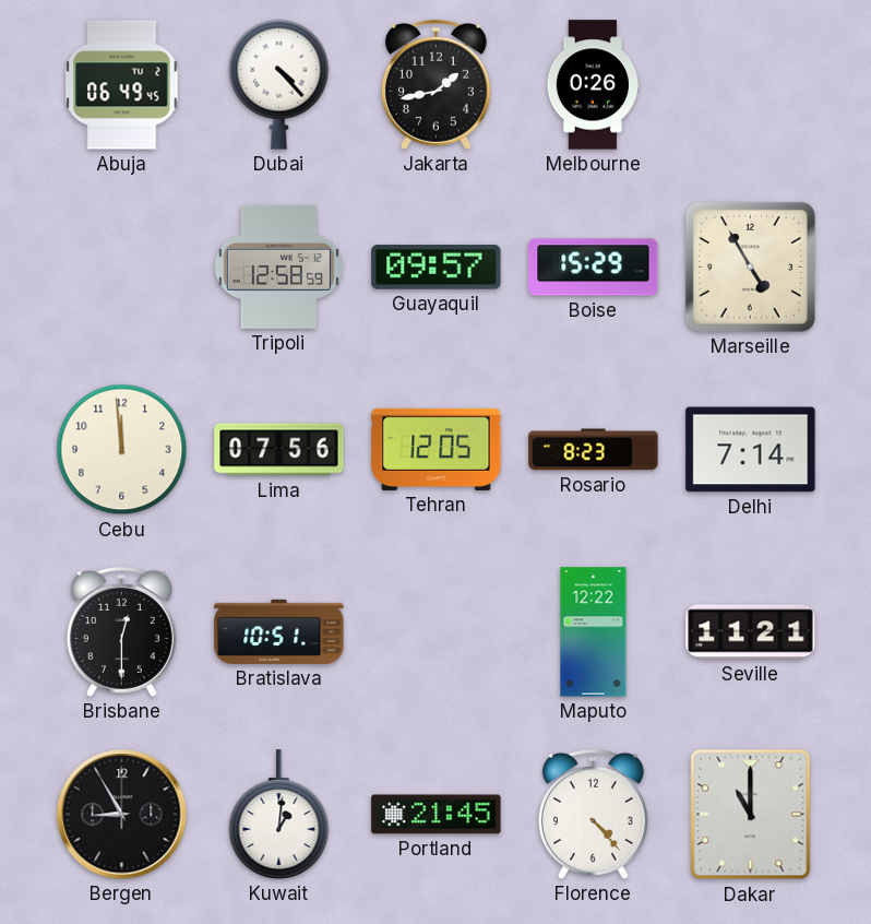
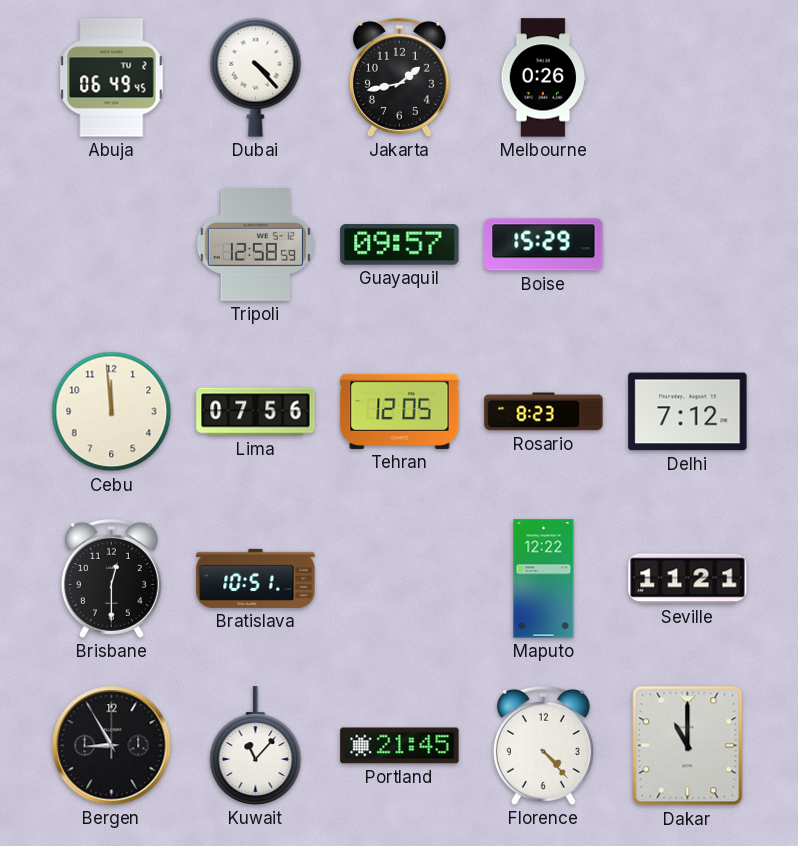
Marseille: 4:55 -> none
Delhi: 7:14 -> 7:12
Kuwait: 1:01 -> 11:07
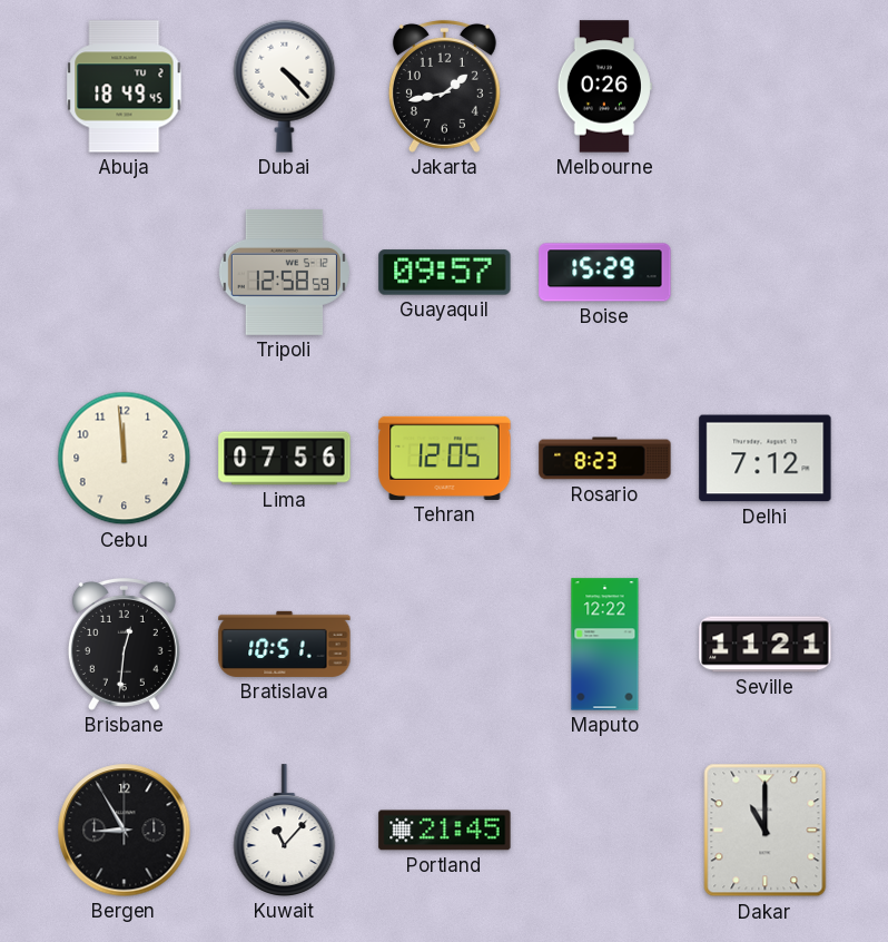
Abuja: 06:49 -> 18:49
Brisbane: 12:30 -> 12:31
Florence: 4:23 -> none
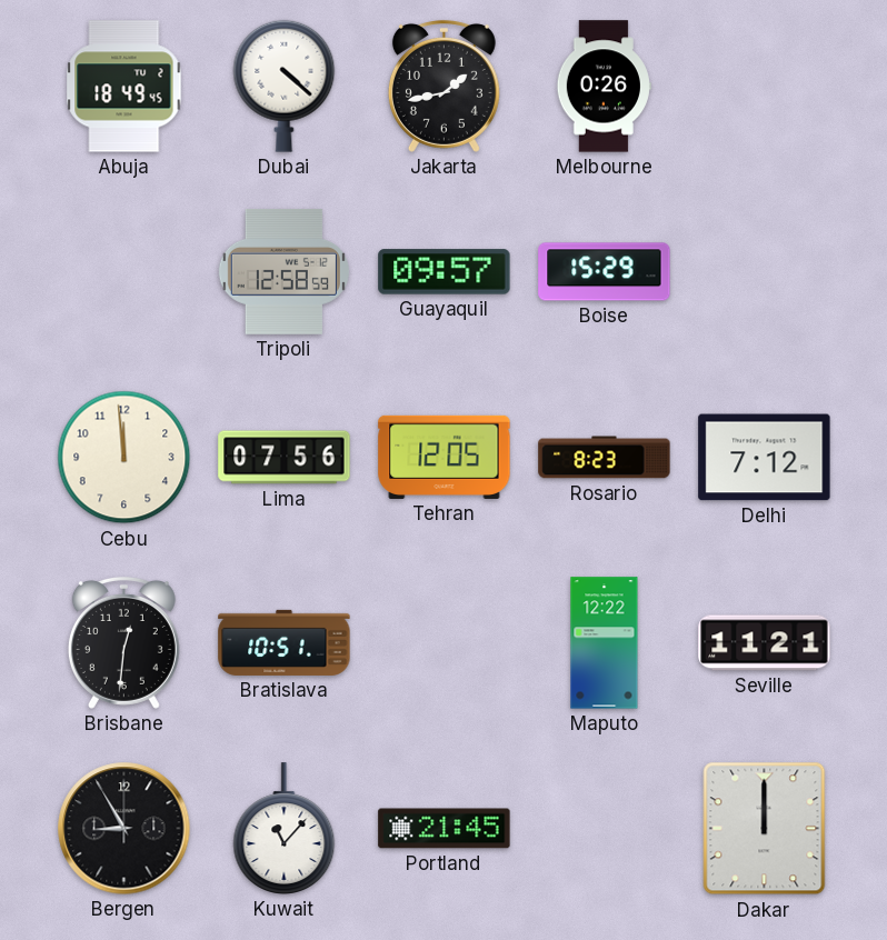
Dubai: 4:23 -> 4:22
Dakar: 11:00 -> 12:00
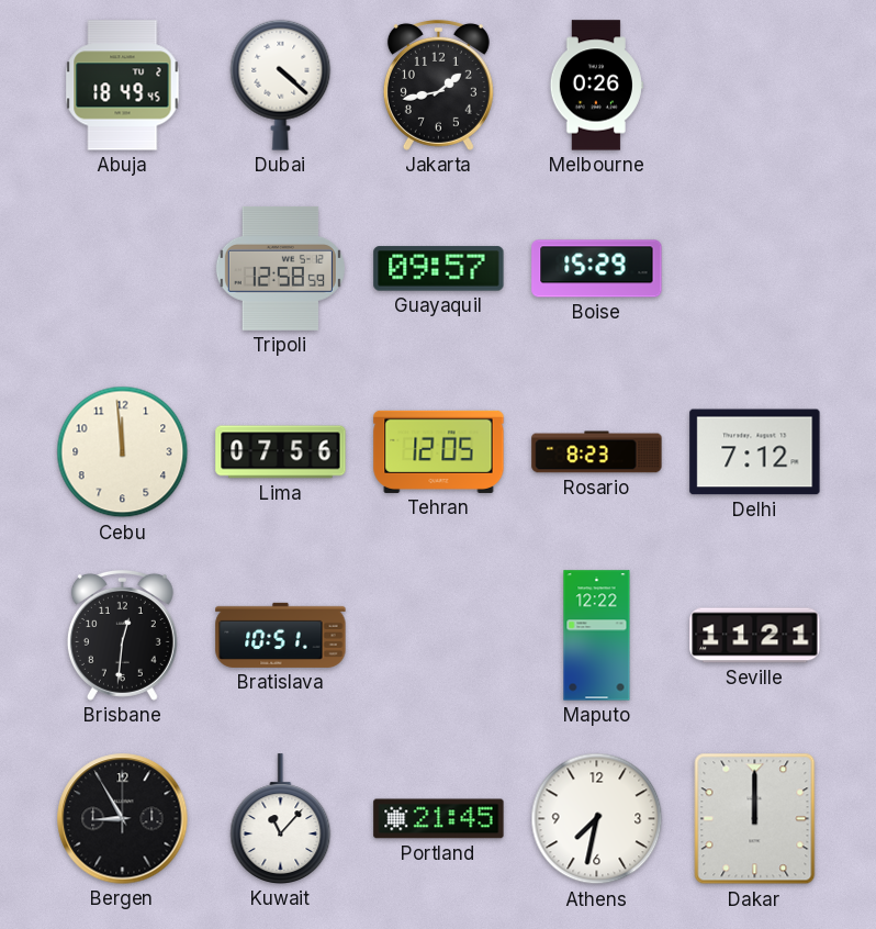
Athens: none -> 7:32
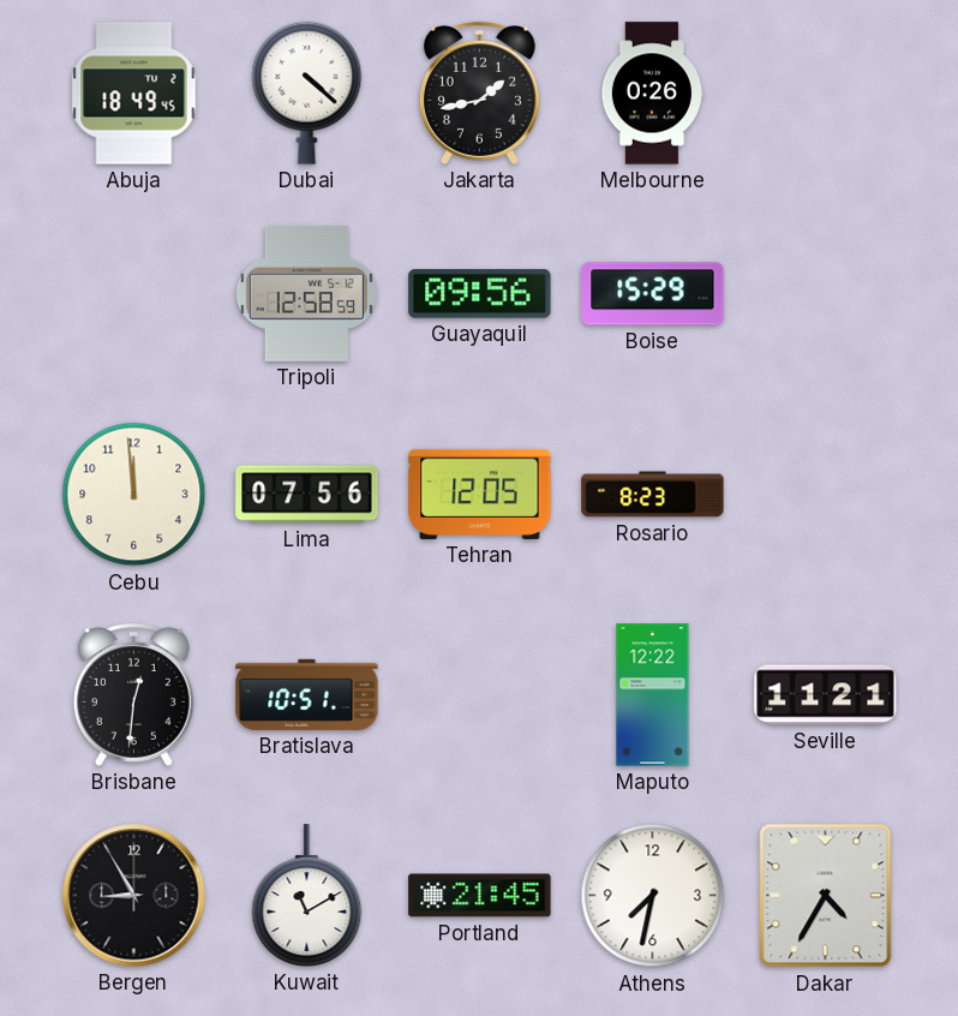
Guayaquil: 09:57 -> 09:56
Delhi: 7:12 -> none
Kuwait: 11:07 -> 11:10
Dakar: 12:00 -> 4:35
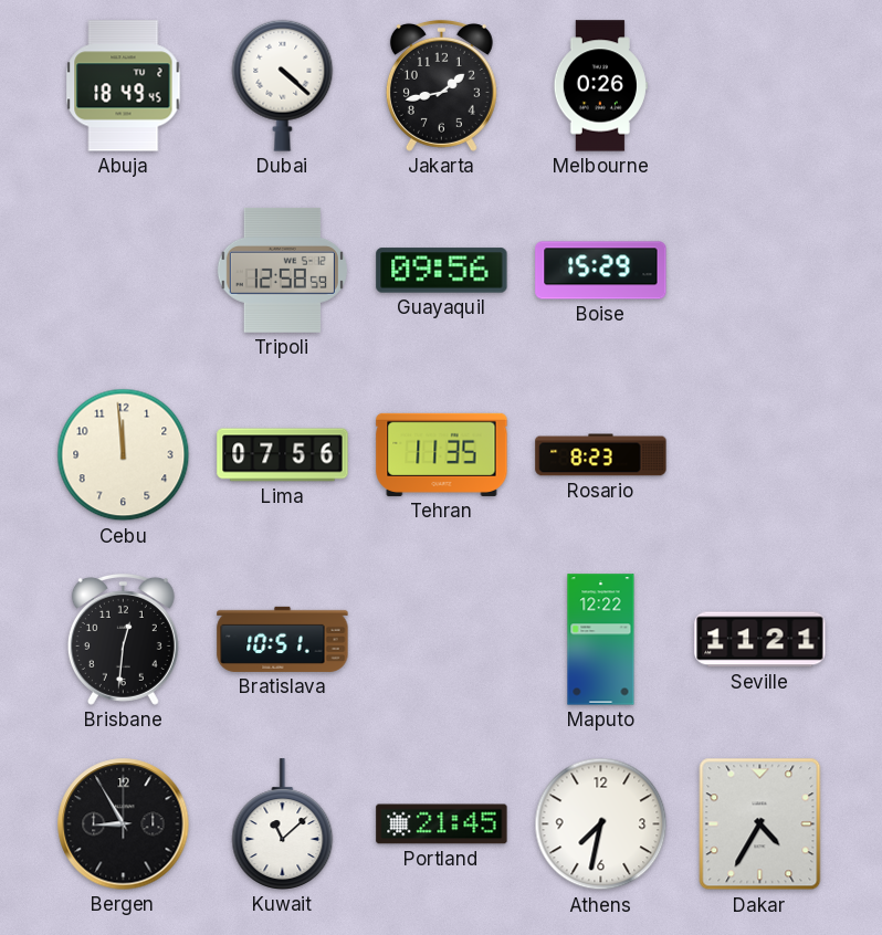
Tehran: 12:05 -> 11:35
Kuwait: 11:10 -> 11:08
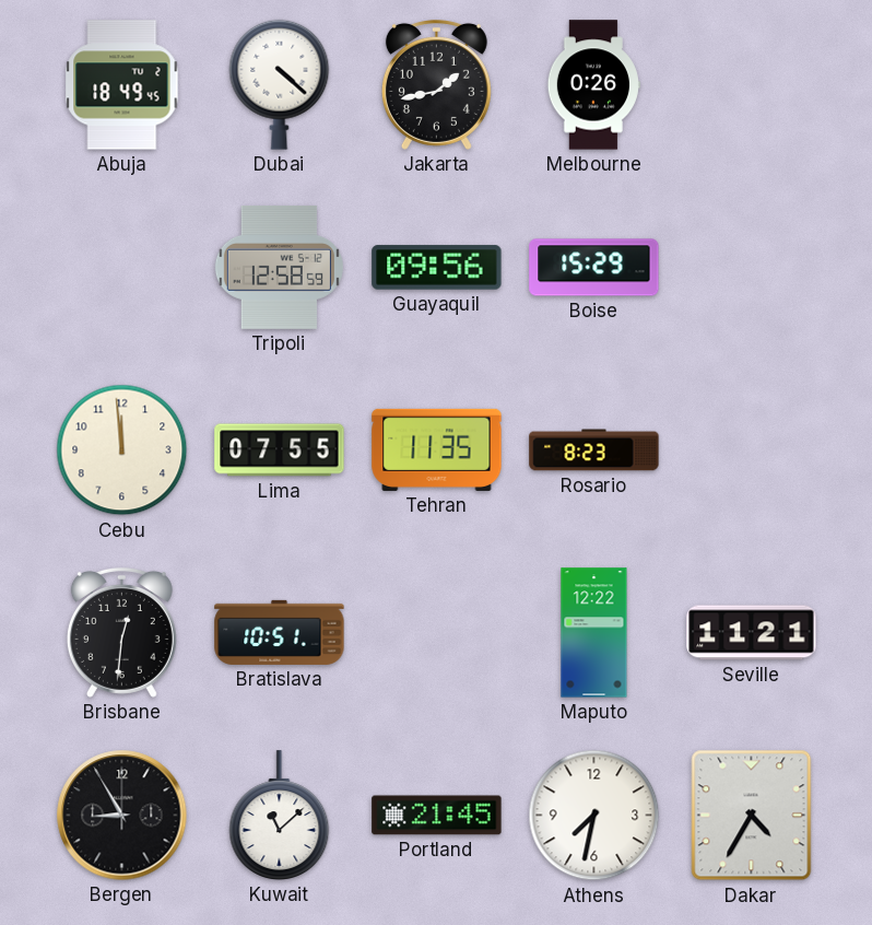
Lima: 07:56 -> 07:55
